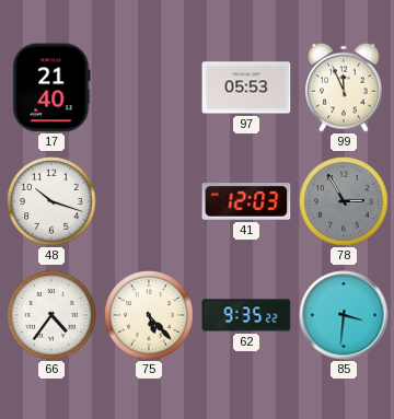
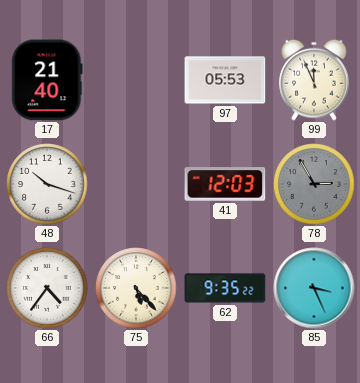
85: 3:31 -> 3:26
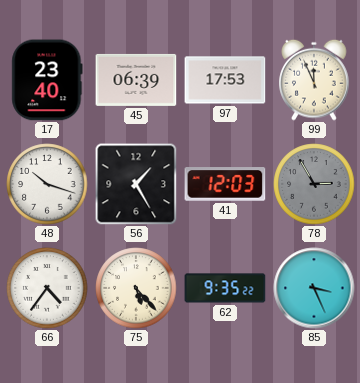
17: 21:40 -> 23:40
45: none -> 06:39
97: 05:53 -> 17:53
56: none -> 1:25
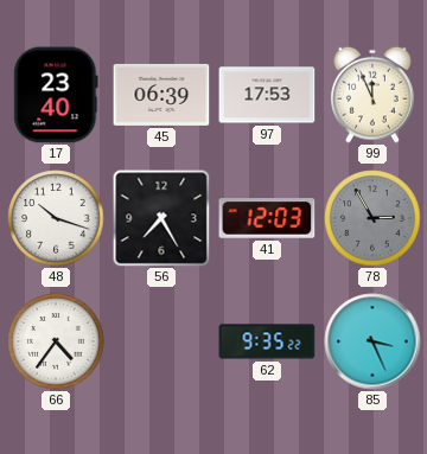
56: 1:25 -> 7:25
75: 5:23 -> none
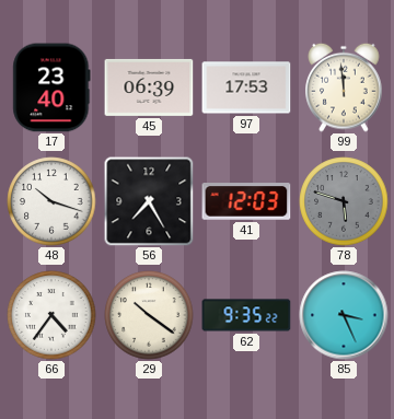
99: 11:56 -> 11:59
78: 2:55 -> 5:48
29: none -> 10:21
